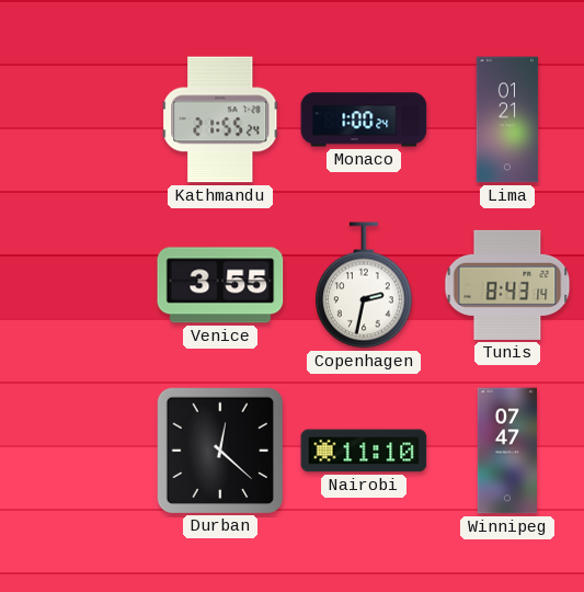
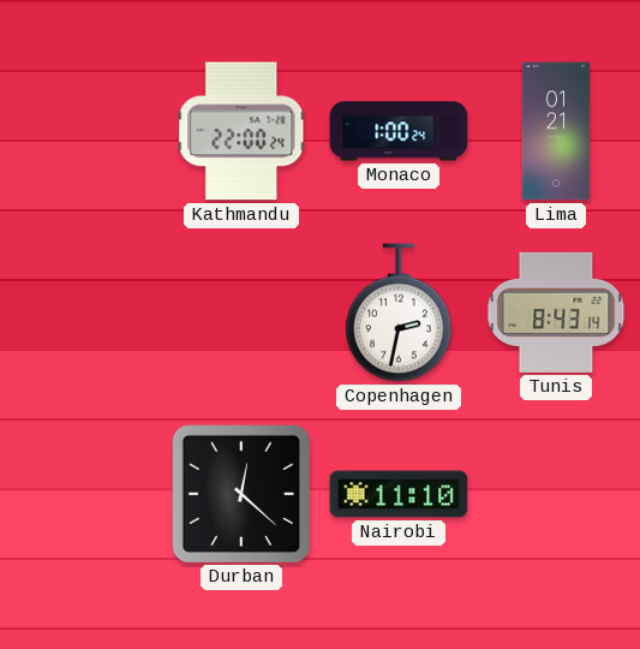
Kathmandu: 21:55 -> 22:00
Venice: 3:55 -> none
Winnipeg: 07:47 -> none
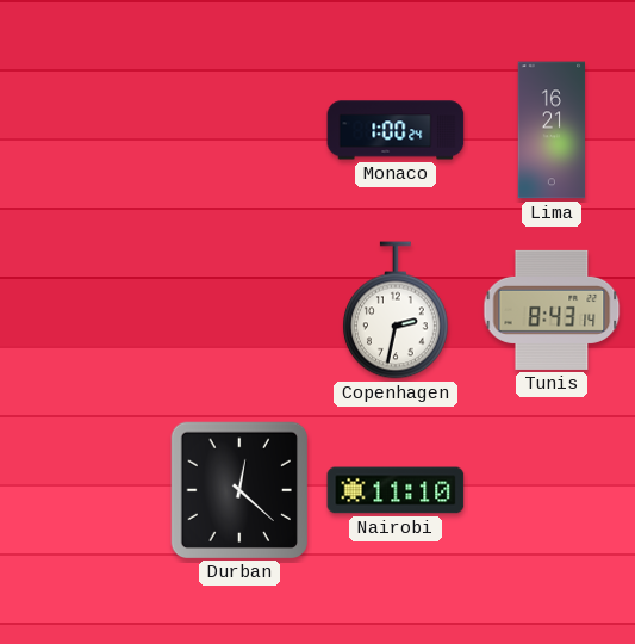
Kathmandu: 22:00 -> none
Lima: 01:21 -> 16:21
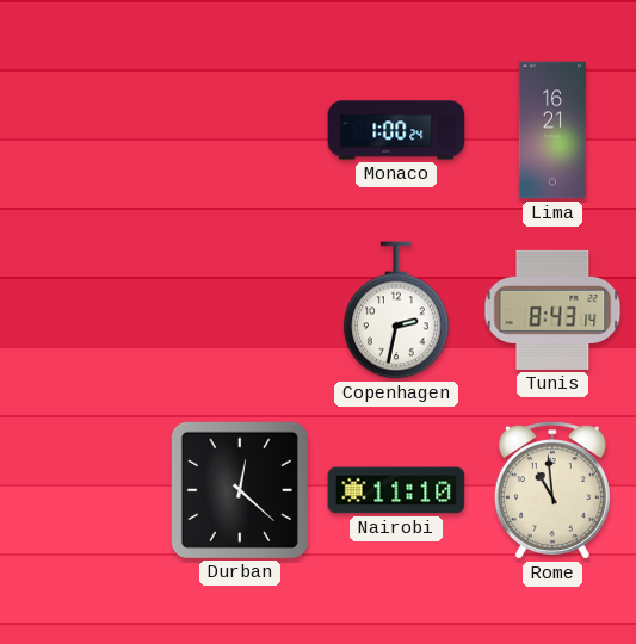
Rome: none -> 10:59
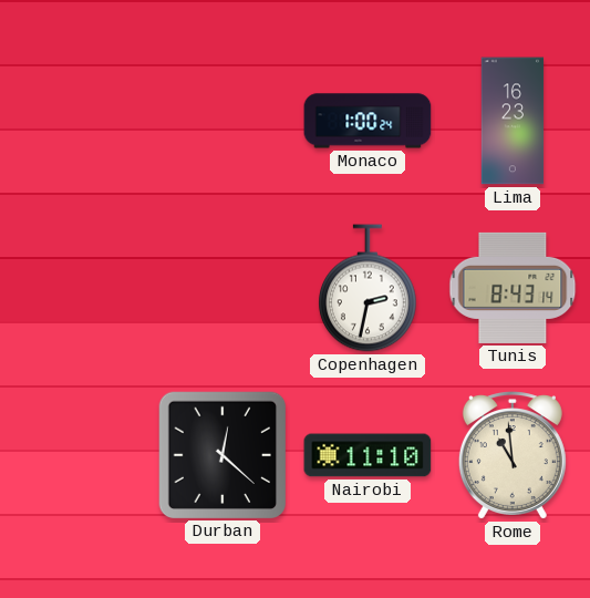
Lima: 16:21 -> 16:23
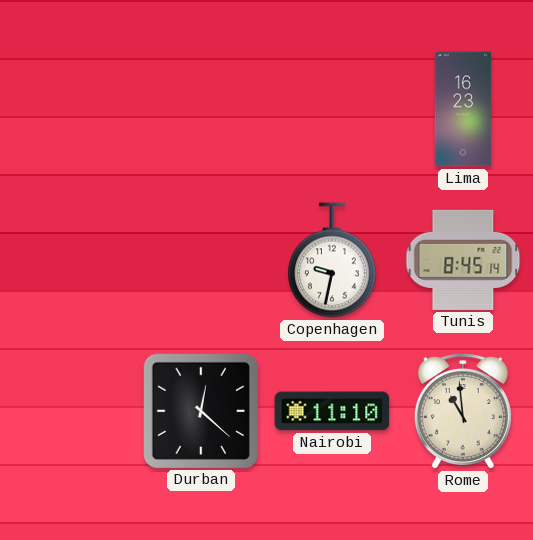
Monaco: 1:00 -> none
Copenhagen: 2:32 -> 9:32
Tunis: 8:43 -> 8:45
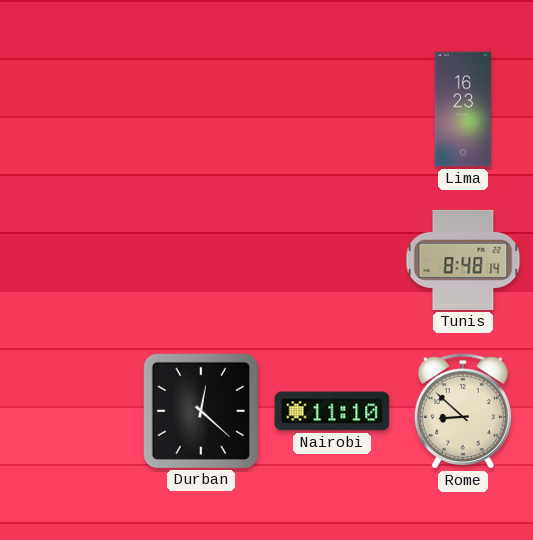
Copenhagen: 9:32 -> none
Tunis: 8:45 -> 8:48
Rome: 10:59 -> 8:52
